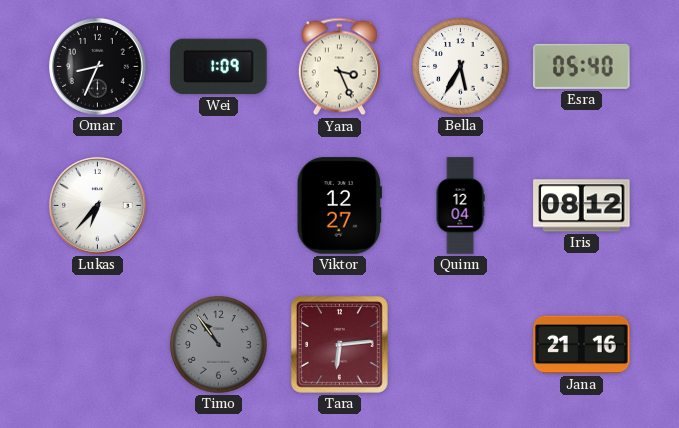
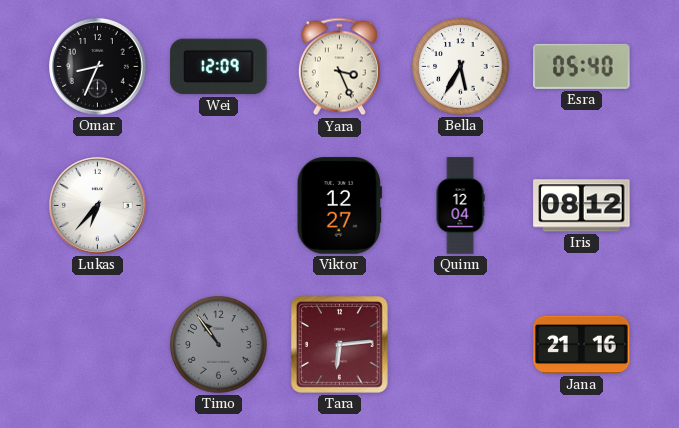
Wei: 1:09 -> 12:09
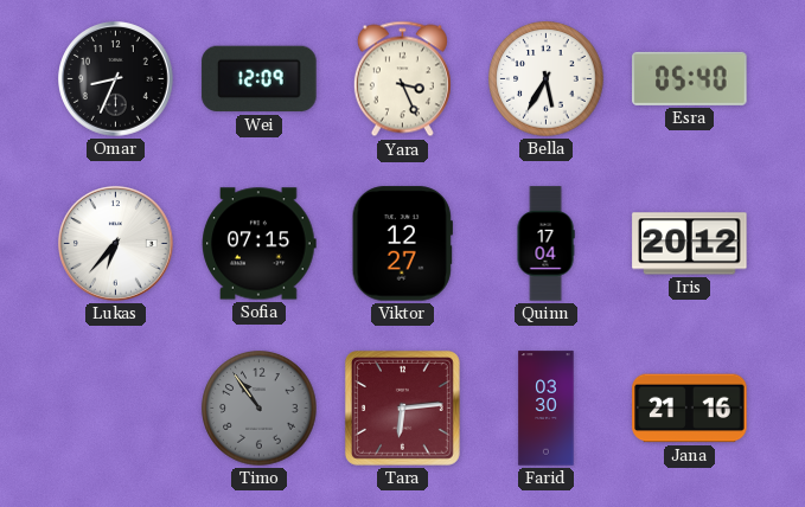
Sofia: none -> 07:15
Quinn: 12:04 -> 17:04
Iris: 08:12 -> 20:12
Farid: none -> 03:30
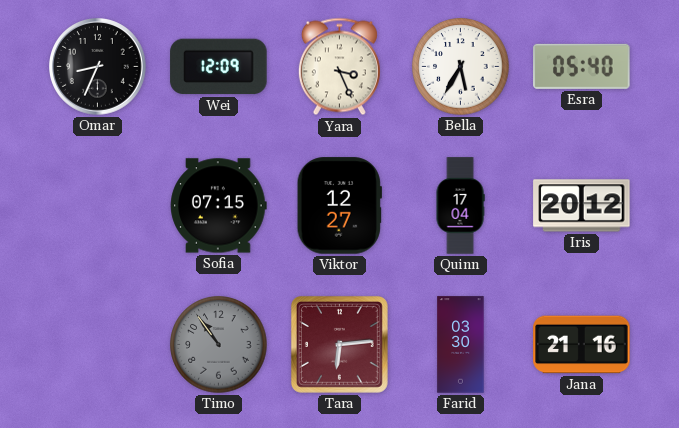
Lukas: 6:37 -> none
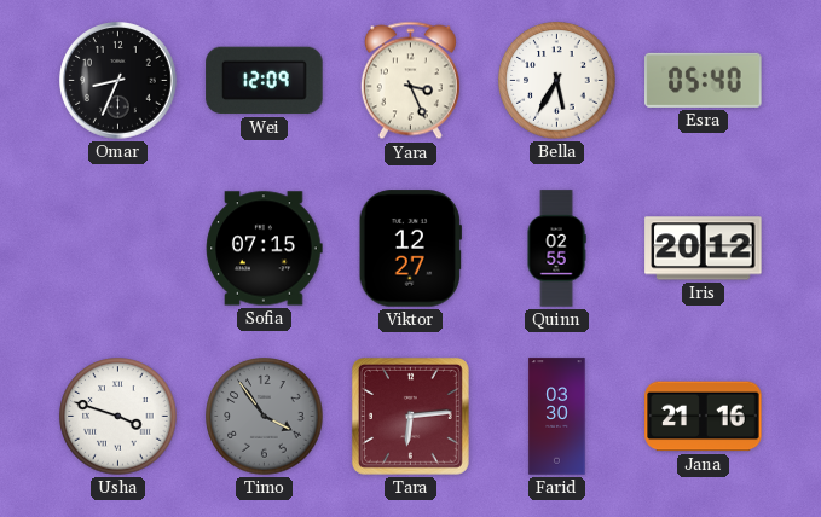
Quinn: 17:04 -> 02:55
Usha: none -> 3:48
Timo: 10:54 -> 3:54
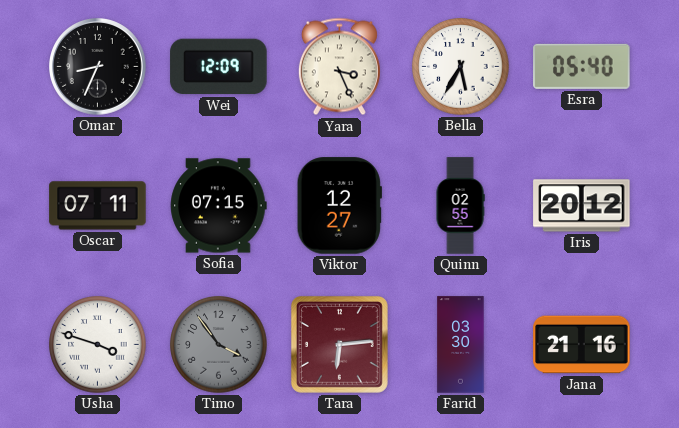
Oscar: none -> 07:11
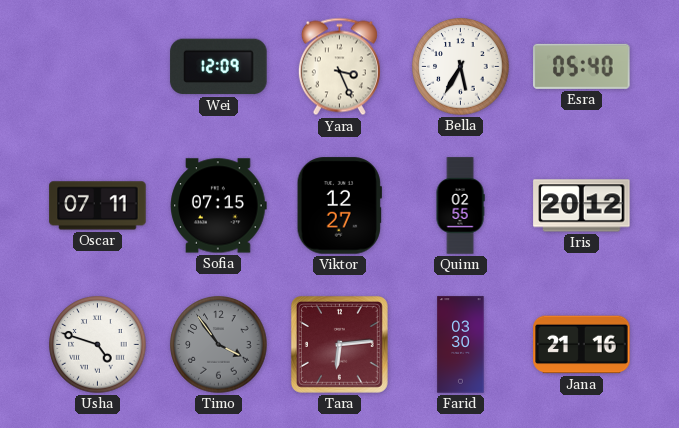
Omar: 8:34 -> none
Usha: 3:48 -> 4:48
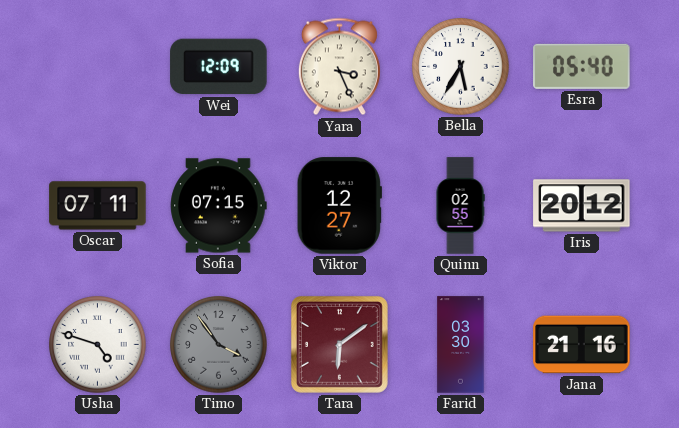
Tara: 6:14 -> 6:09
